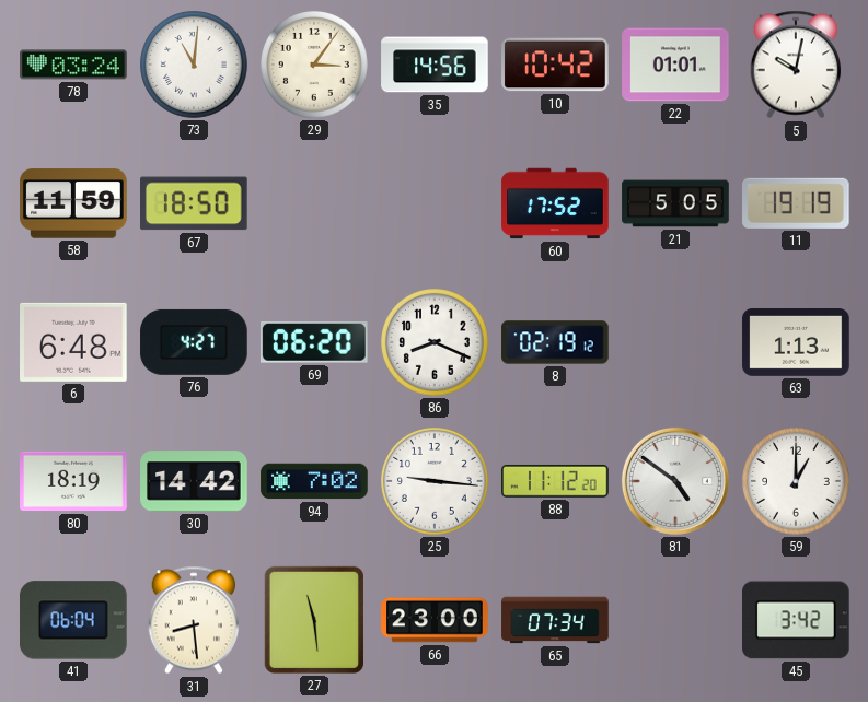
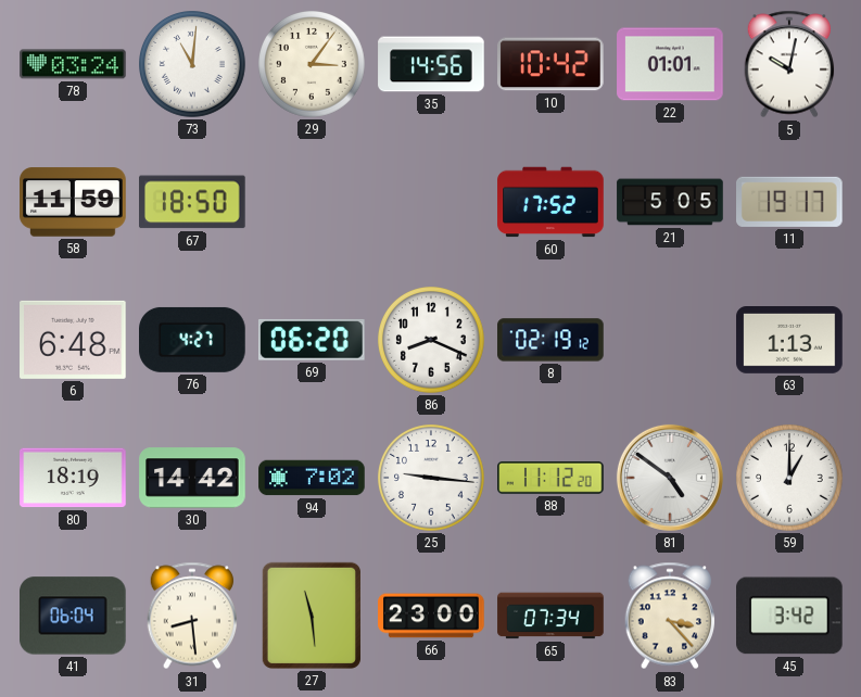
11: 19:19 -> 19:17
83: none -> 3:23
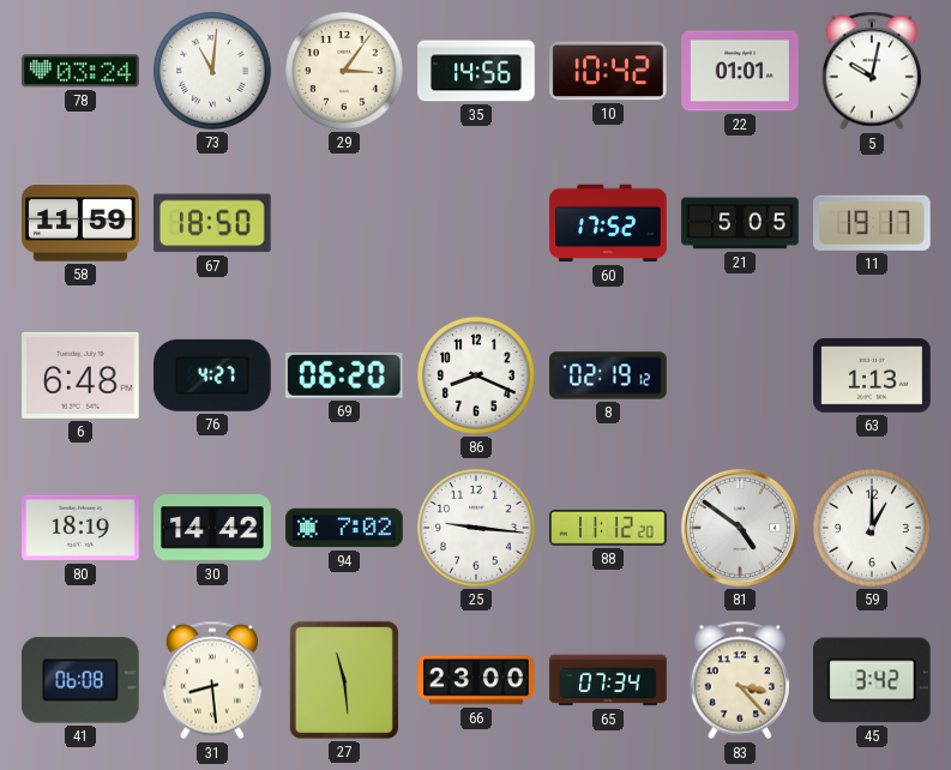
41: 06:04 -> 06:08
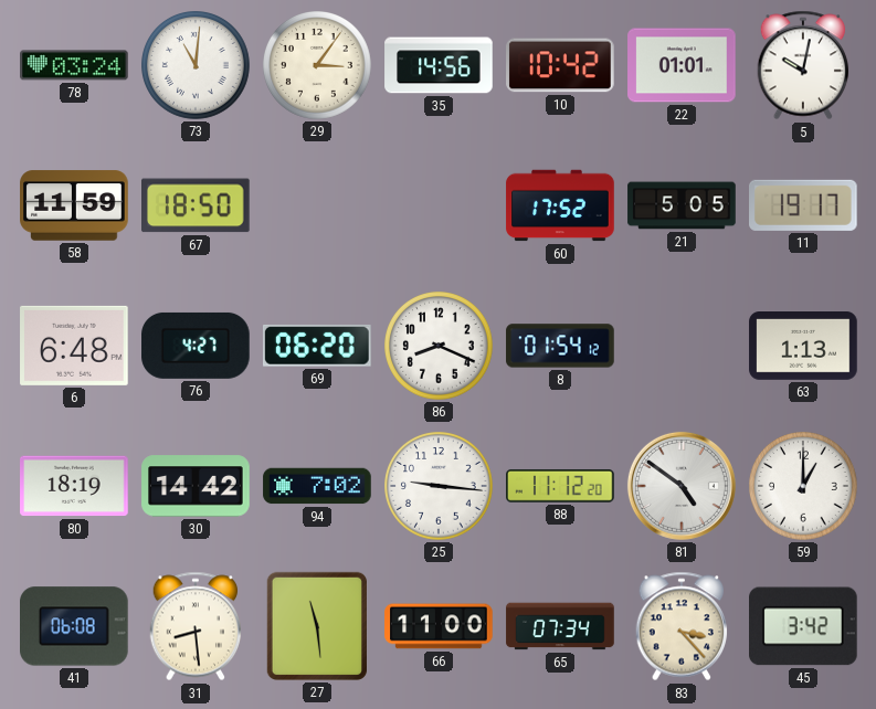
8: 02:19 -> 01:54
66: 23:00 -> 11:00
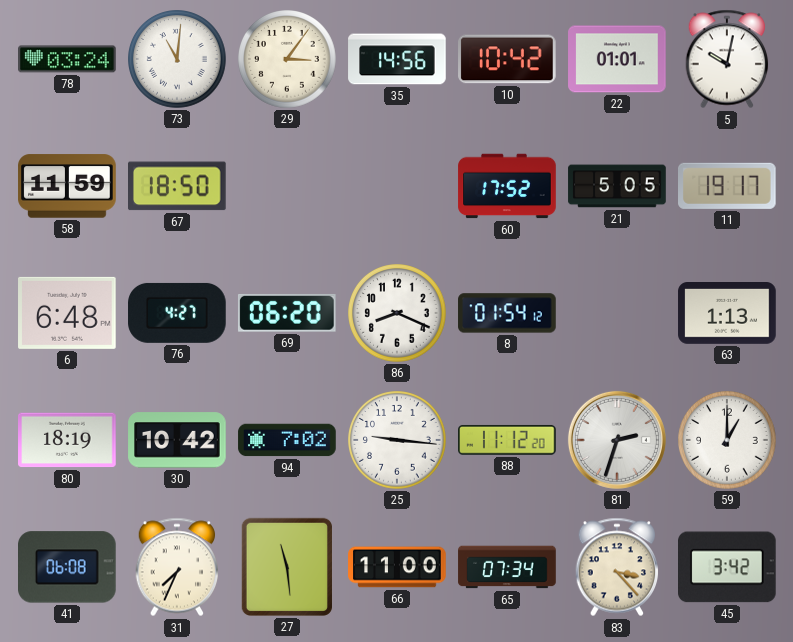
30: 14:42 -> 10:42
81: 4:51 -> 2:33
31: 8:29 -> 7:34
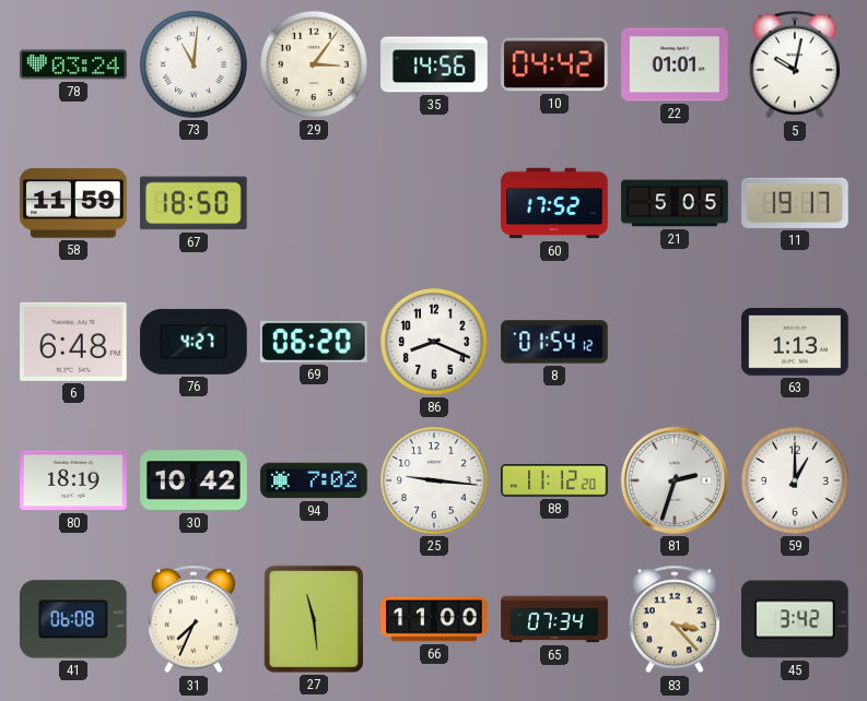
10: 10:42 -> 04:42
